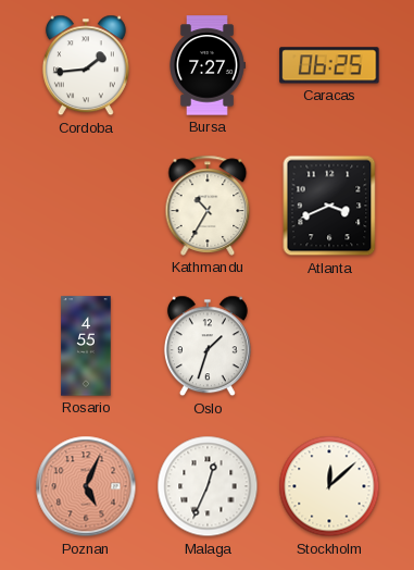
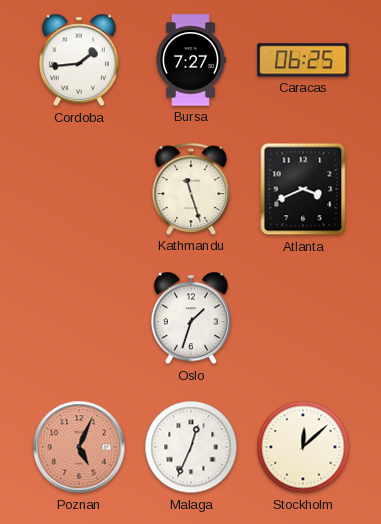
Kathmandu: 10:35 -> 11:27
Rosario: 4:55 -> none
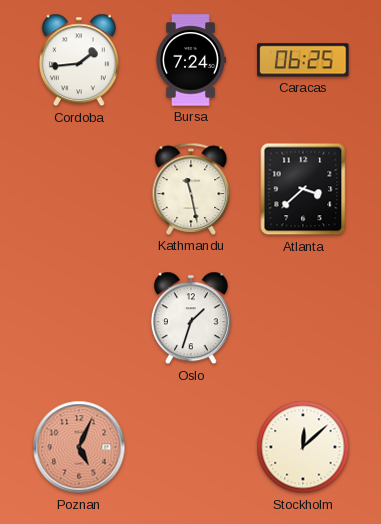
Bursa: 7:27 -> 7:24
Kathmandu: 11:27 -> 11:28
Atlanta: 3:41 -> 3:38
Malaga: 12:34 -> none
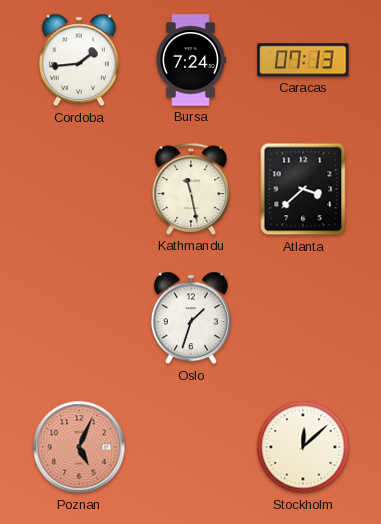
Caracas: 06:25 -> 07:13
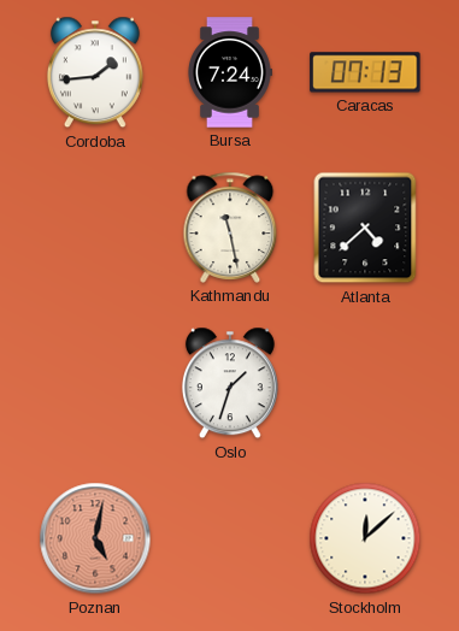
Atlanta: 3:38 -> 4:38
Poznan: 5:04 -> 5:02
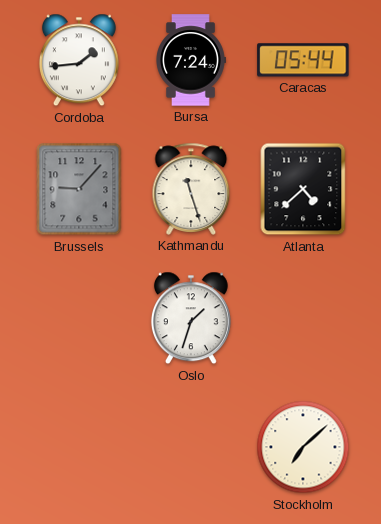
Caracas: 07:13 -> 05:44
Brussels: none -> 9:07
Kathmandu: 11:28 -> 11:27
Poznan: 5:02 -> none
Stockholm: 12:08 -> 7:08
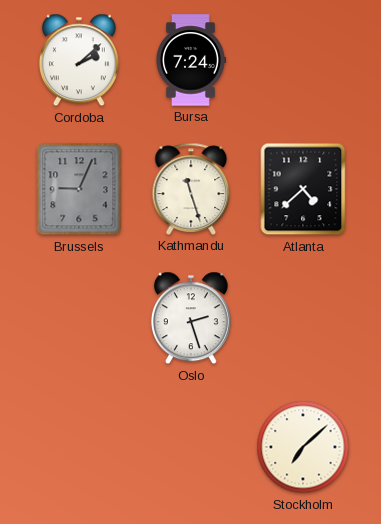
Cordoba: 1:44 -> 2:08
Caracas: 05:44 -> none
Brussels: 9:07 -> 9:04
Oslo: 1:33 -> 2:27
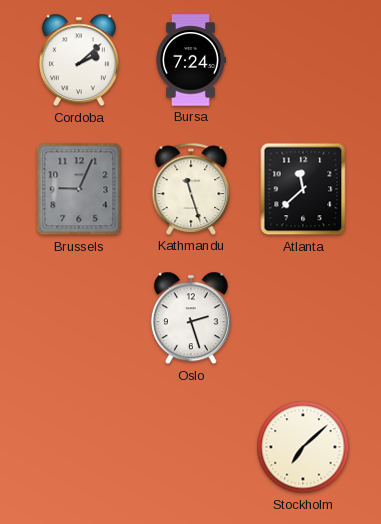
Atlanta: 4:38 -> 11:38
